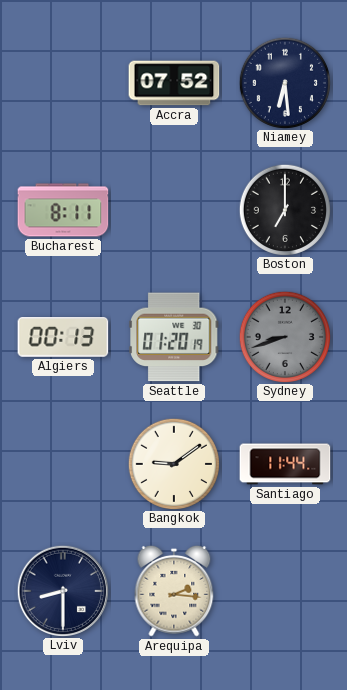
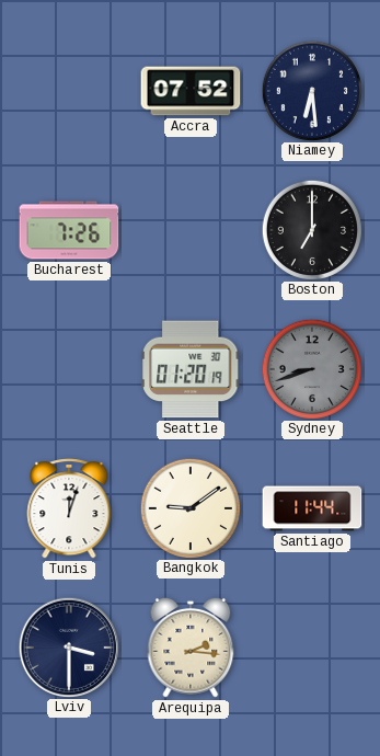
Bucharest: 8:11 -> 7:26
Algiers: 00:13 -> none
Tunis: none -> 12:03
Lviv: 8:30 -> 3:30
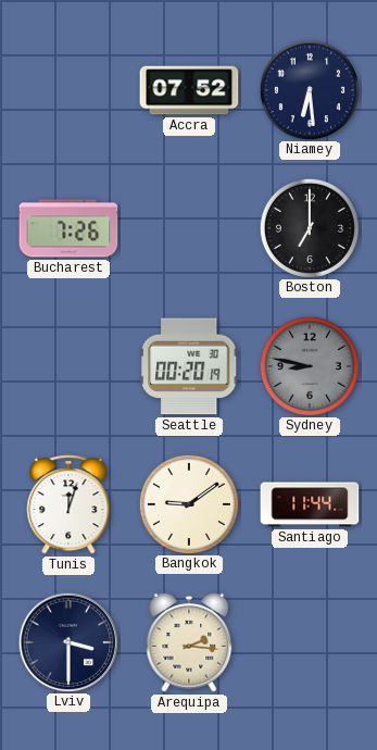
Seattle: 01:20 -> 00:20
Sydney: 8:42 -> 8:47
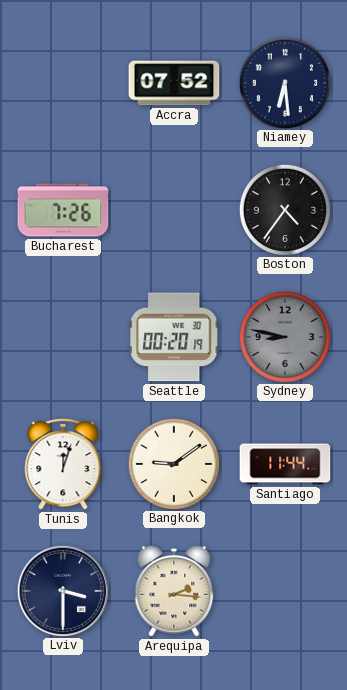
Boston: 7:00 -> 4:36
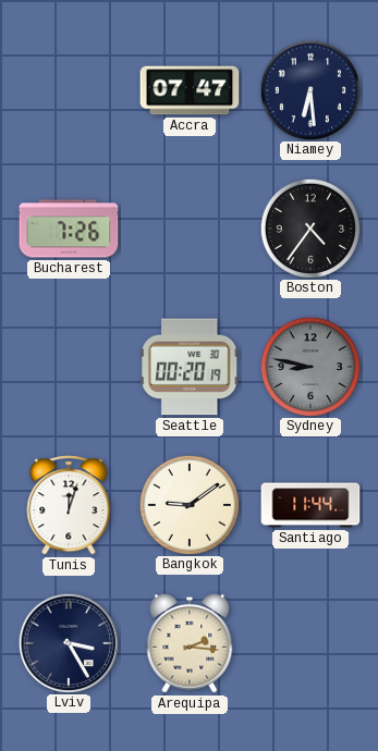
Accra: 07:52 -> 07:47
Lviv: 3:30 -> 3:25
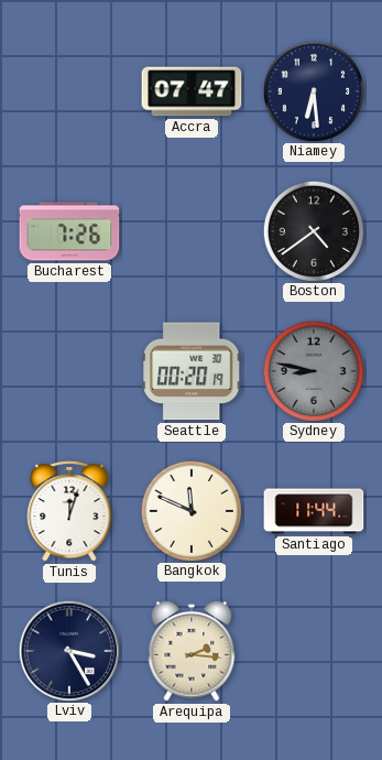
Boston: 4:36 -> 4:39
Bangkok: 9:09 -> 11:49
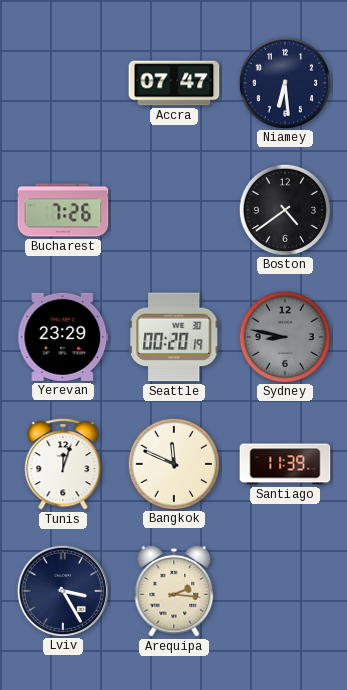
Yerevan: none -> 23:29
Santiago: 11:44 -> 11:39
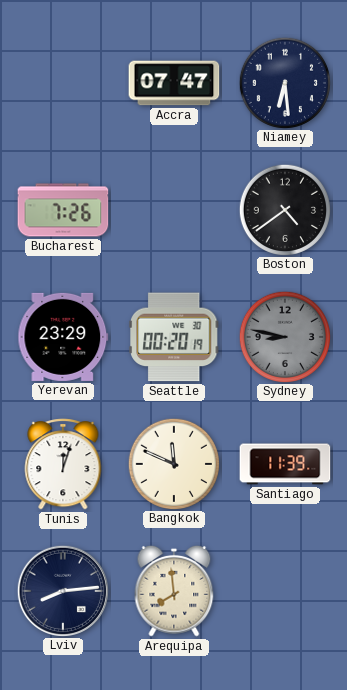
Lviv: 3:25 -> 8:14
Arequipa: 2:16 -> 7:59
